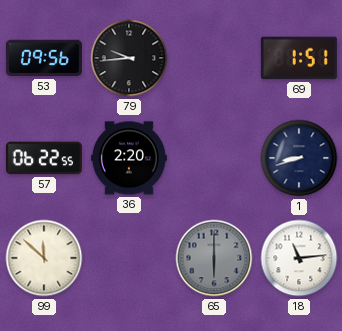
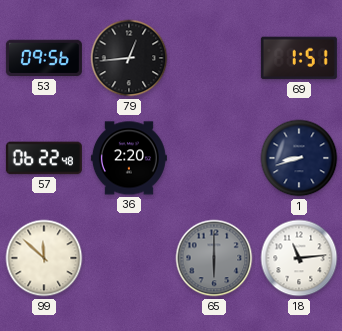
79: 9:44 -> 12:44
57: 06:22:55 -> 06:22:48
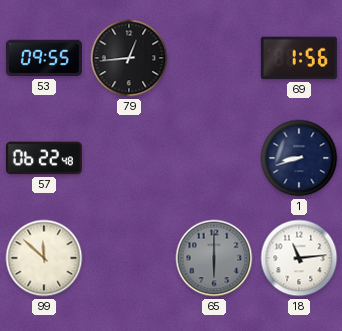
53: 09:56 -> 09:55
69: 1:51 -> 1:56
36: 2:20 -> none
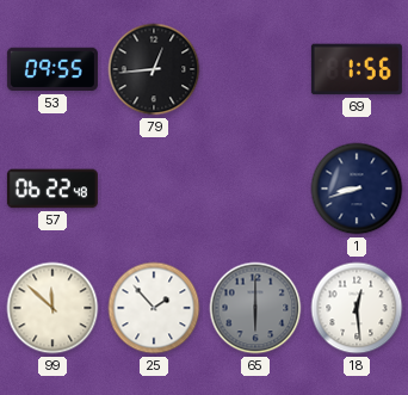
25: none -> 1:53
18: 11:14 -> 12:29
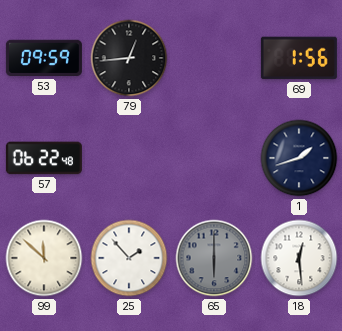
53: 09:55 -> 09:59
1: 8:42 -> 1:42
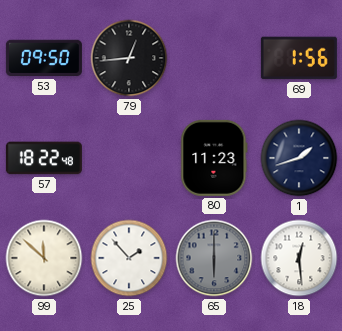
53: 09:59 -> 09:50
57: 06:22 -> 18:22
80: none -> 11:23
